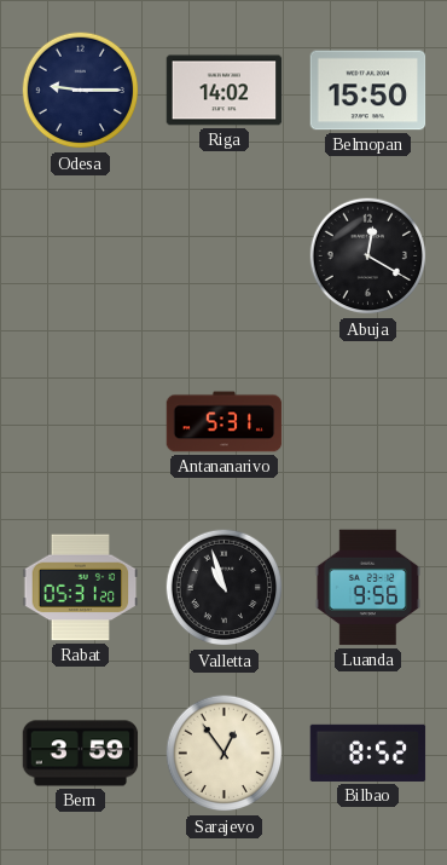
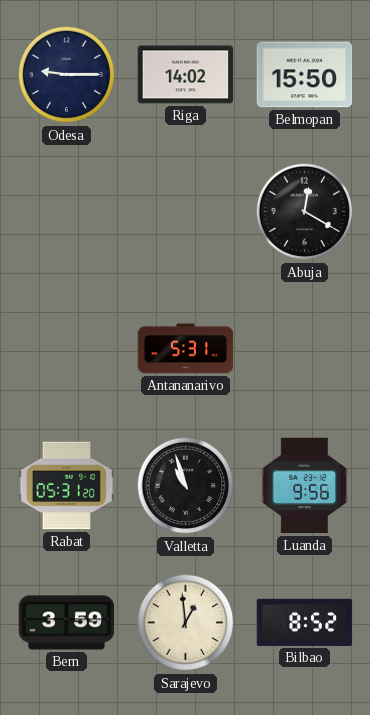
Sarajevo: 12:54 -> 12:59
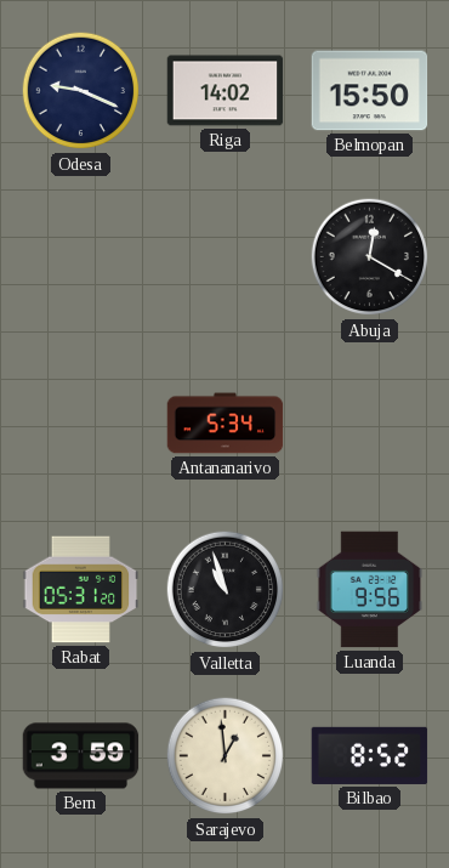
Odesa: 9:15 -> 9:19
Antananarivo: 5:31 -> 5:34
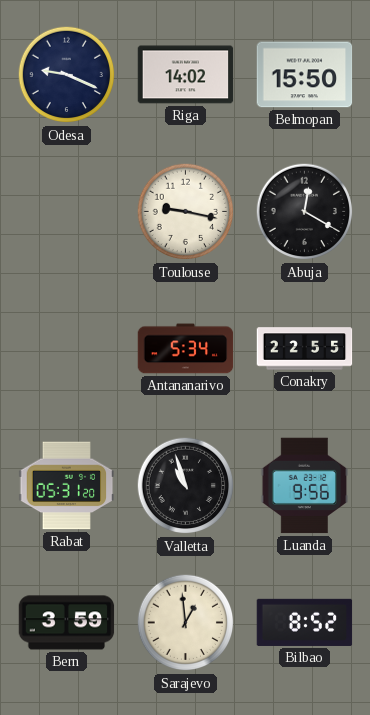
Toulouse: none -> 9:17
Conakry: none -> 22:55
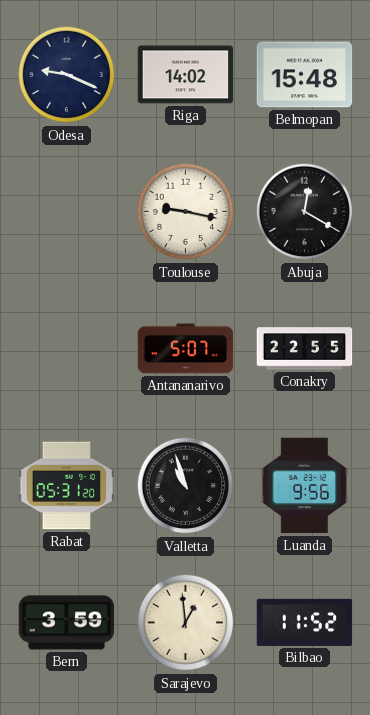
Belmopan: 15:50 -> 15:48
Antananarivo: 5:34 -> 5:07
Bilbao: 8:52 -> 11:52
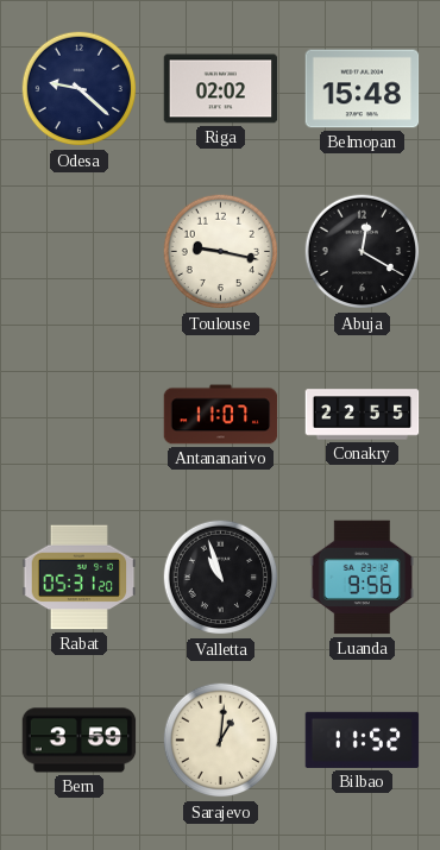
Odesa: 9:19 -> 9:22
Riga: 14:02 -> 02:02
Antananarivo: 5:07 -> 11:07
Sarajevo: 12:59 -> 1:01
